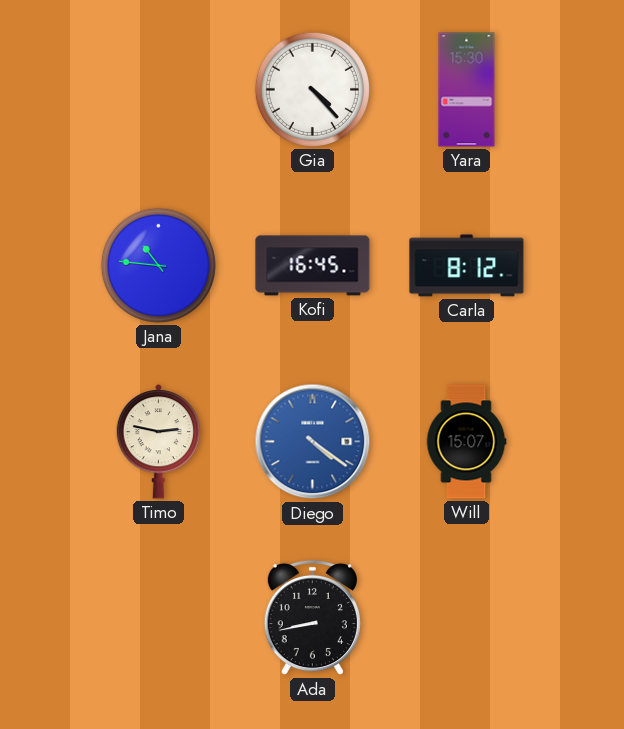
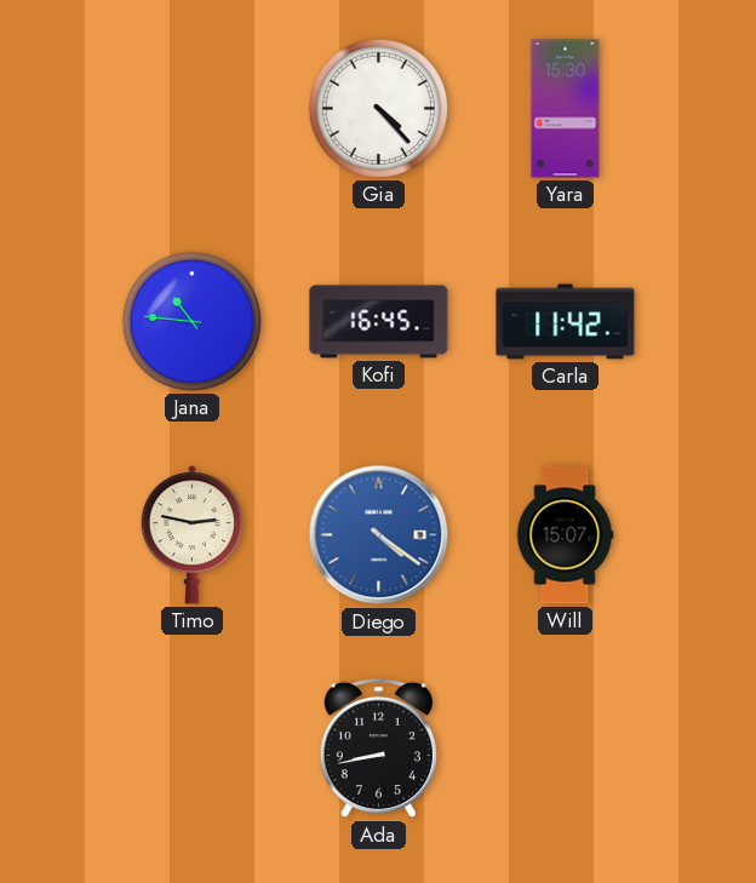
Carla: 8:12 -> 11:42
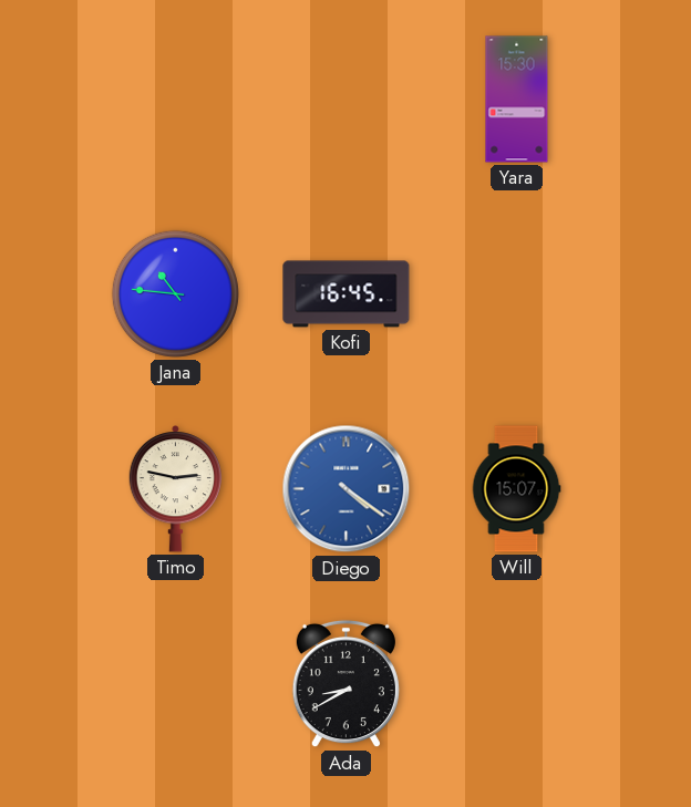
Gia: 4:23 -> none
Carla: 11:42 -> none
Ada: 8:43 -> 8:40
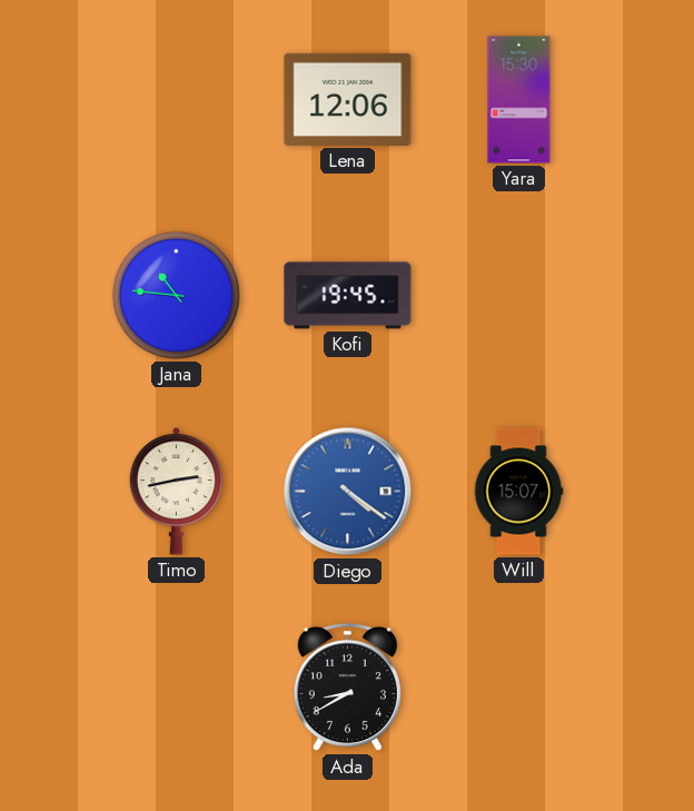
Lena: none -> 12:06
Kofi: 16:45 -> 19:45
Timo: 2:47 -> 2:43
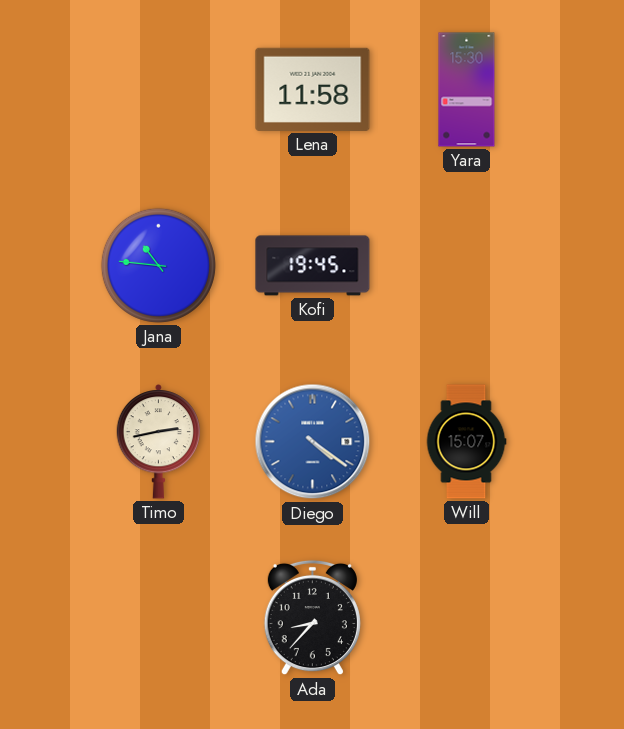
Lena: 12:06 -> 11:58
Ada: 8:40 -> 8:37
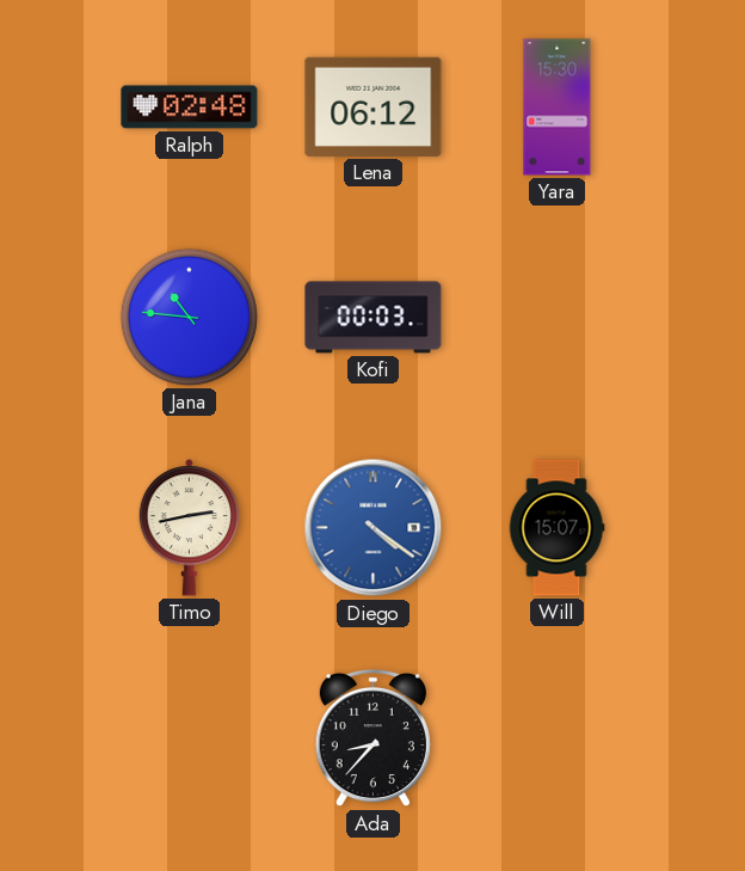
Ralph: none -> 02:48
Lena: 11:58 -> 06:12
Kofi: 19:45 -> 00:03
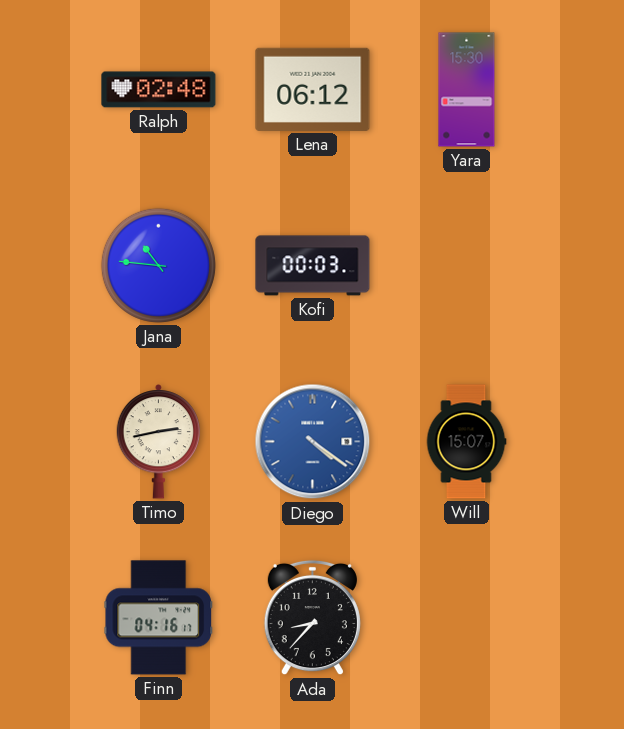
Finn: none -> 04:16
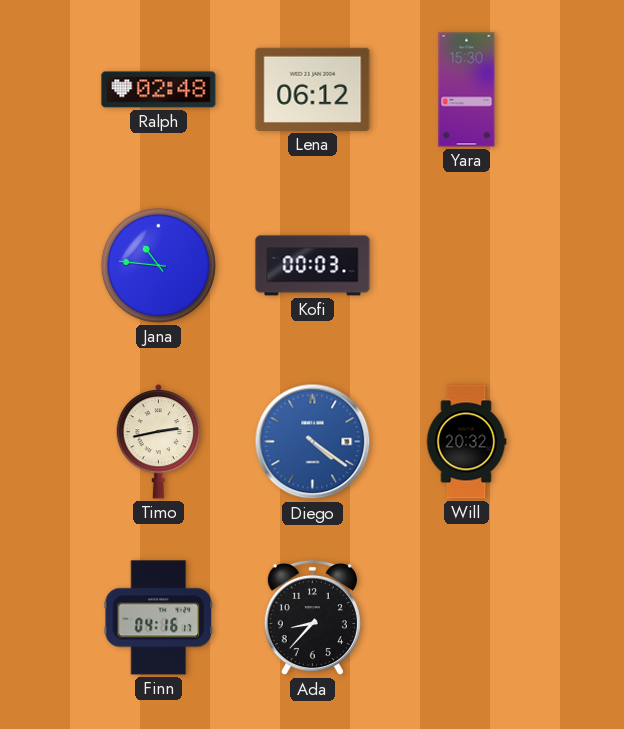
Will: 15:07 -> 20:32
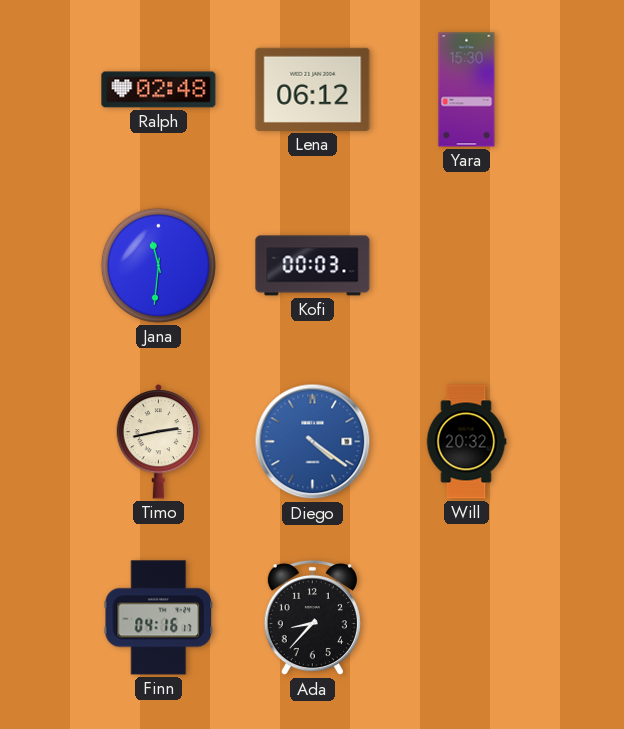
Jana: 10:46 -> 11:31
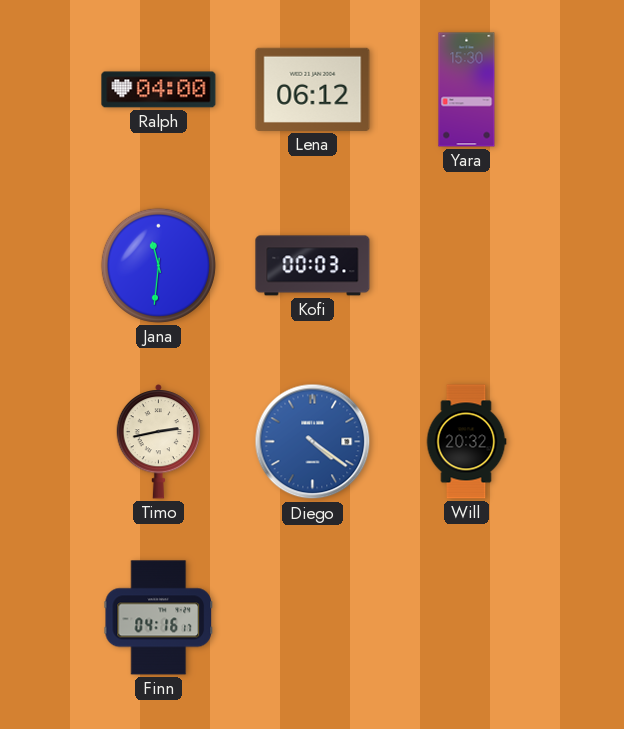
Ralph: 02:48 -> 04:00
Ada: 8:37 -> none
